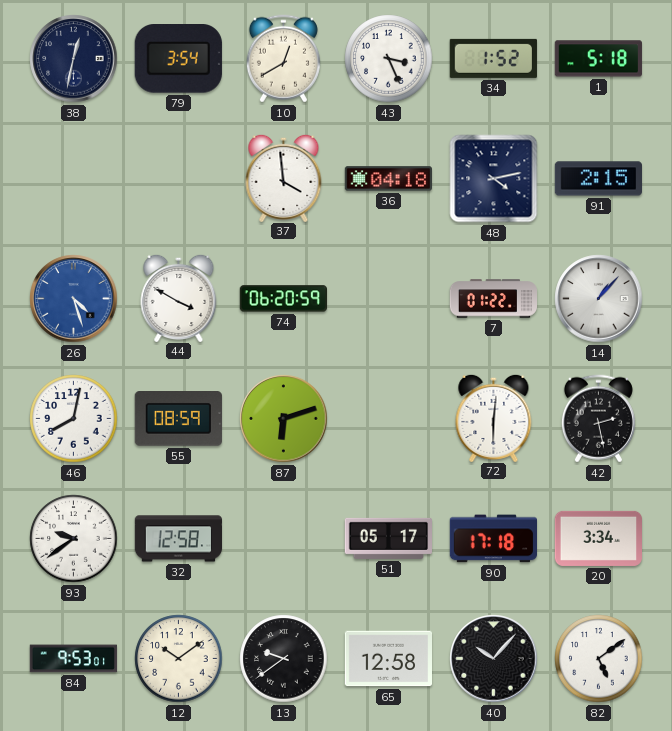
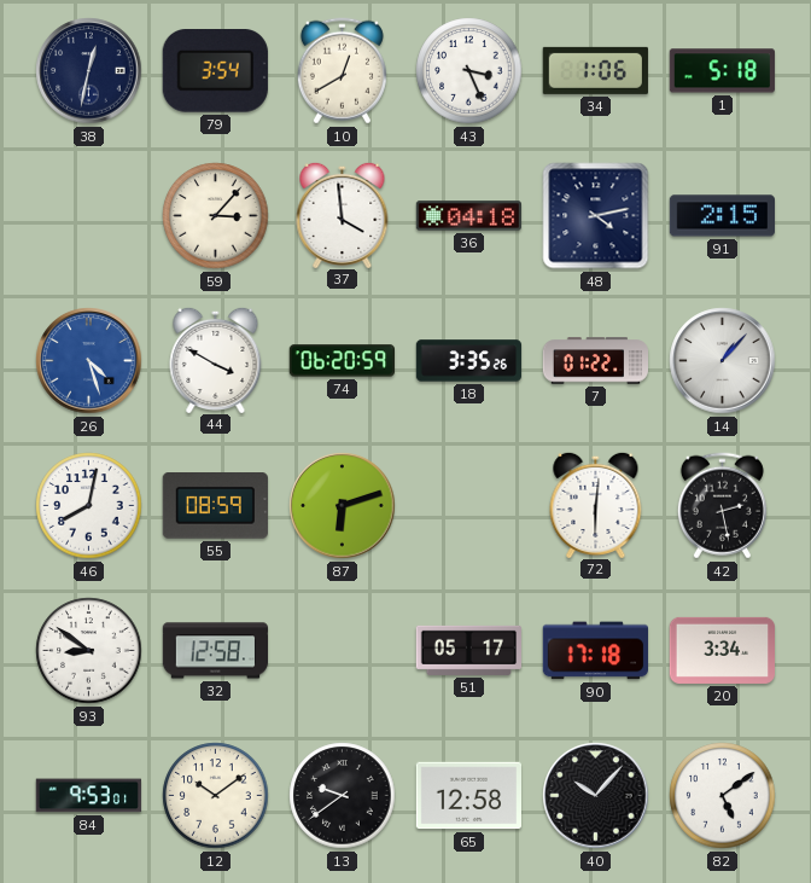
34: 1:52 -> 1:06
59: none -> 3:07
18: none -> 3:35
93: 9:39 -> 8:51
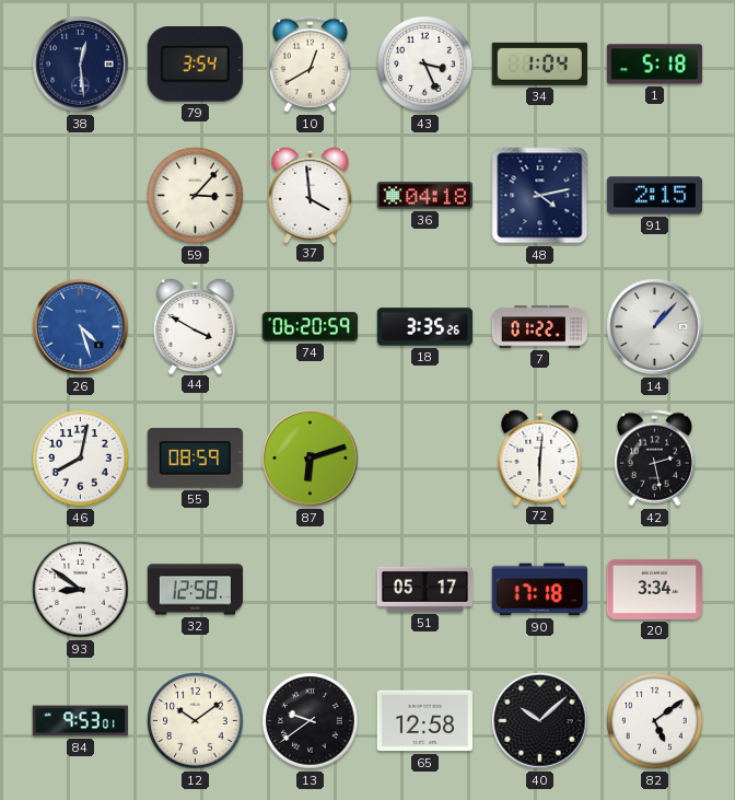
38: 12:32 -> 12:29
34: 1:06 -> 1:04
40: 10:07 -> 10:08
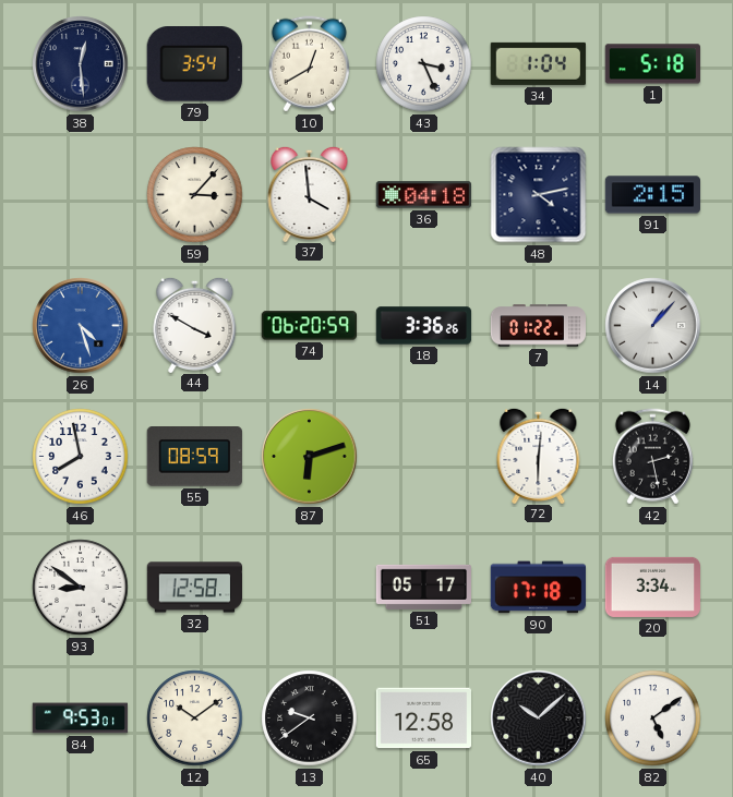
18: 3:35 -> 3:36
46: 8:02 -> 7:58
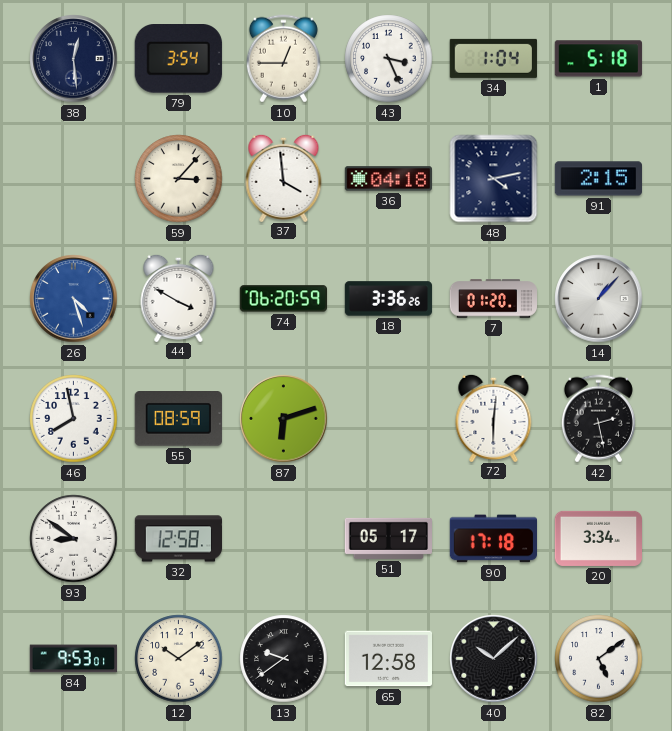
10: 12:40 -> 12:45
7: 01:22 -> 01:20
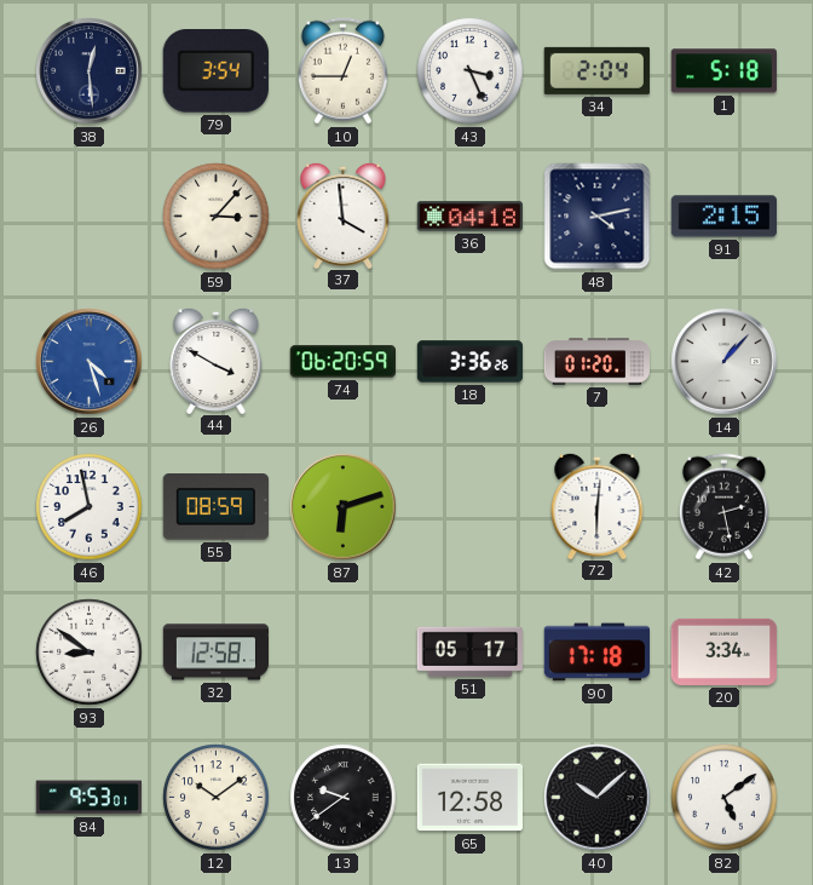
34: 1:04 -> 2:04
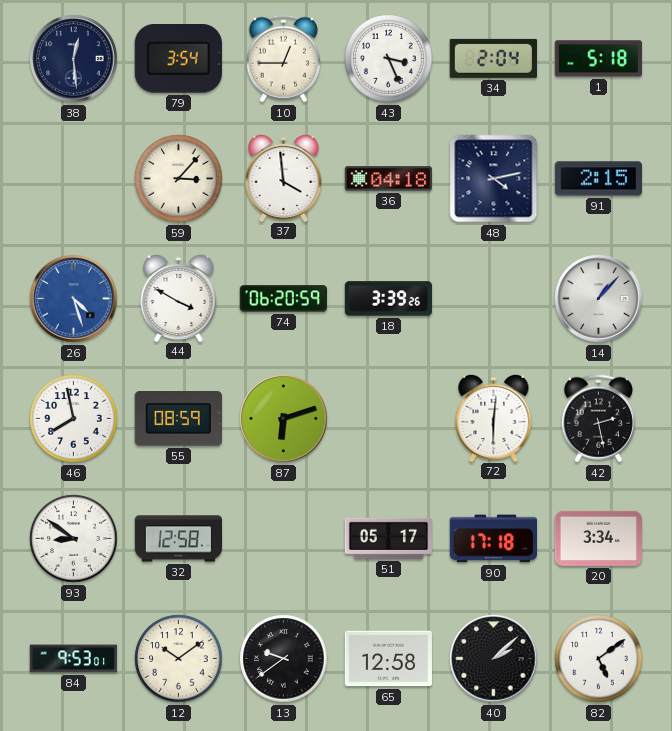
18: 3:36 -> 3:39
7: 01:20 -> none
40: 10:08 -> 2:08
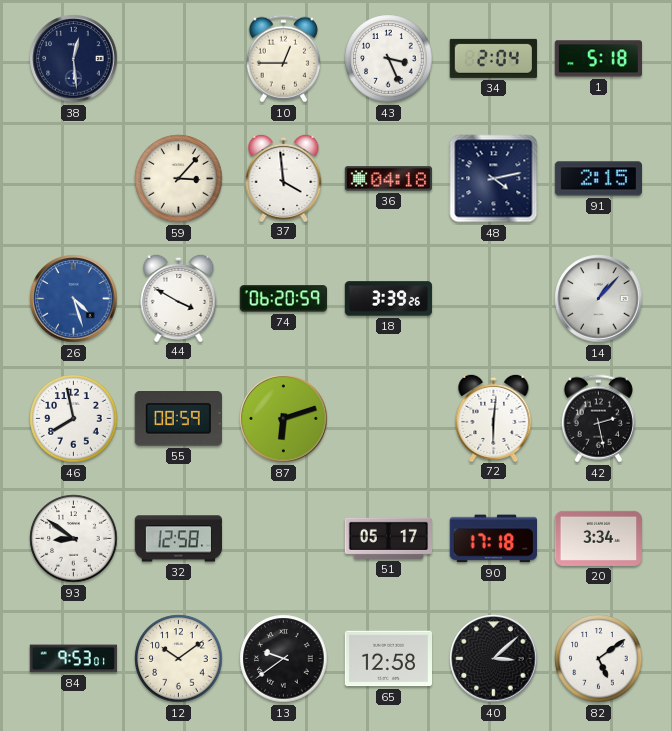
79: 3:54 -> none
40: 2:08 -> 3:08
